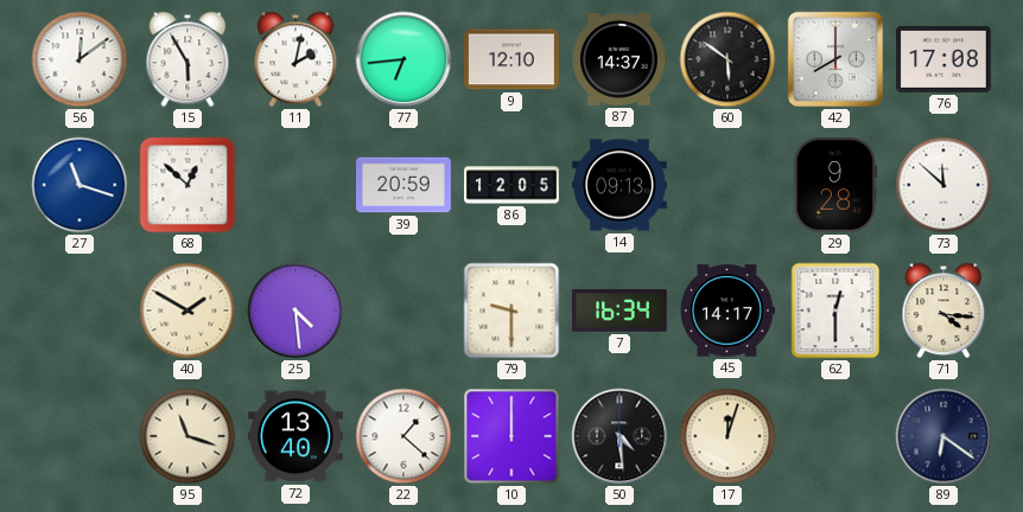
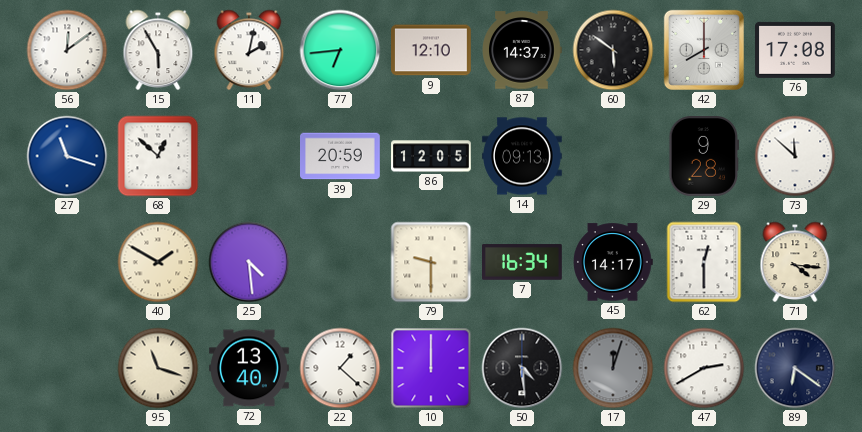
17 dial: cream -> grey
47: none -> 2:40
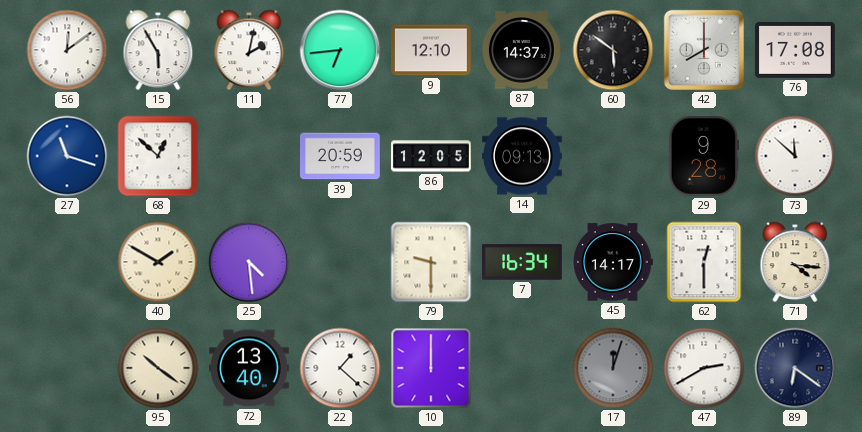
95: 11:18 -> 10:21
50: 4:29 -> none
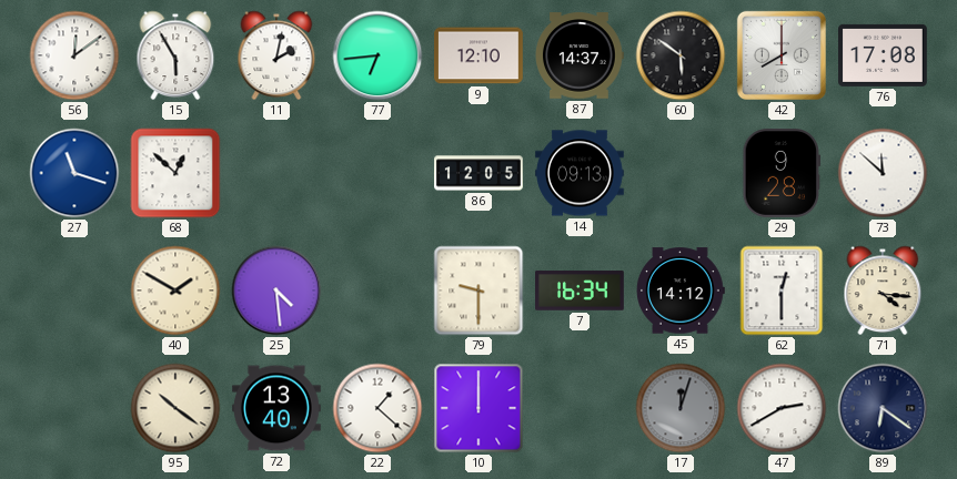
39: 20:59 -> none
45: 14:17 -> 14:12
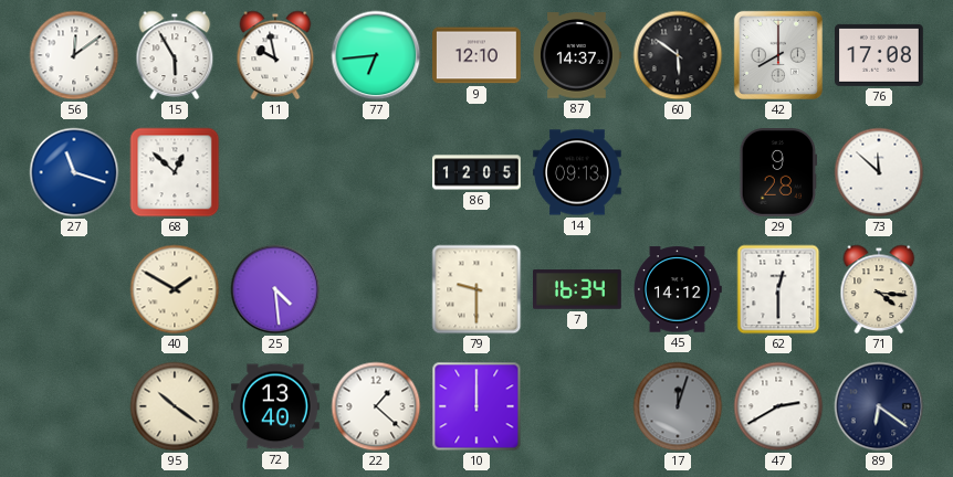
11: 2:02 -> 9:58
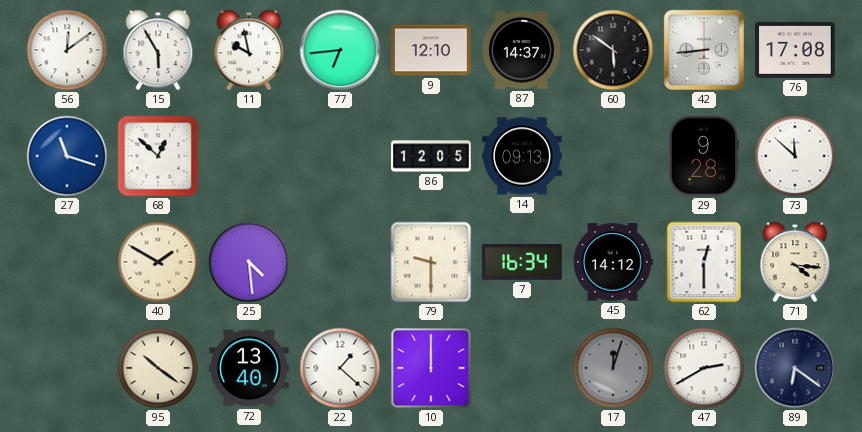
42: 8:00 -> 8:44
